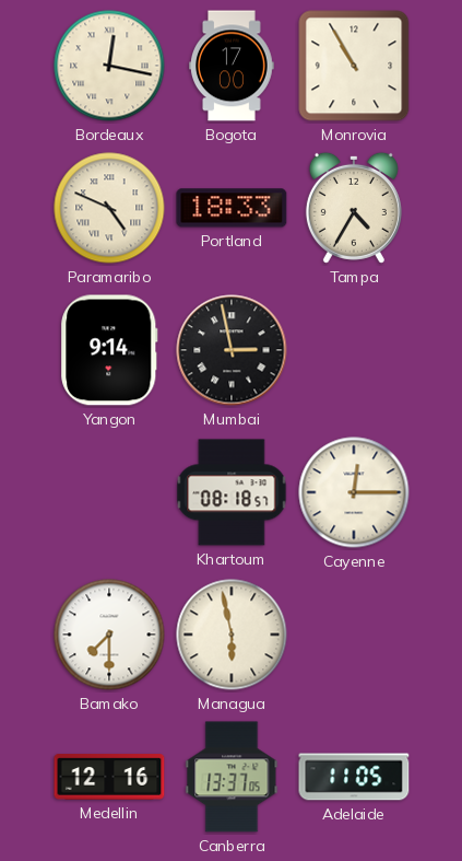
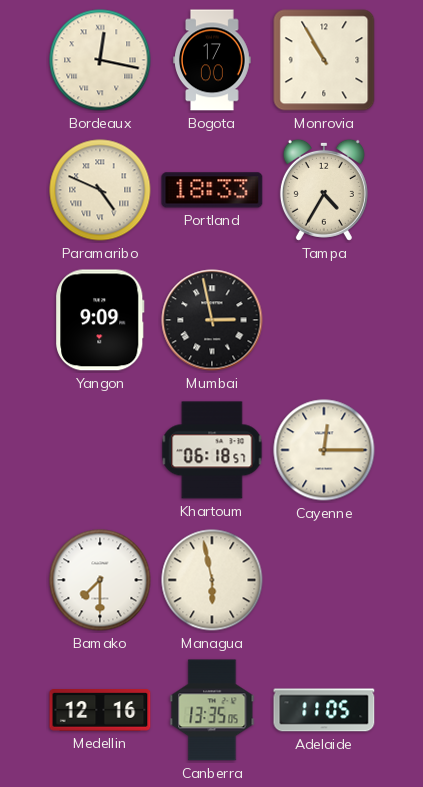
Yangon: 9:14 -> 9:09
Khartoum: 08:18 -> 06:18
Canberra: 13:37 -> 13:35
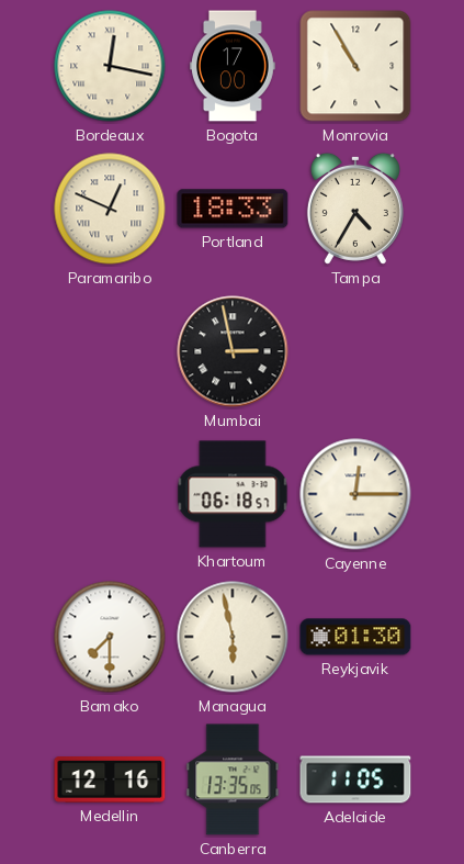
Paramaribo: 4:49 -> 12:49
Yangon: 9:09 -> none
Reykjavik: none -> 01:30
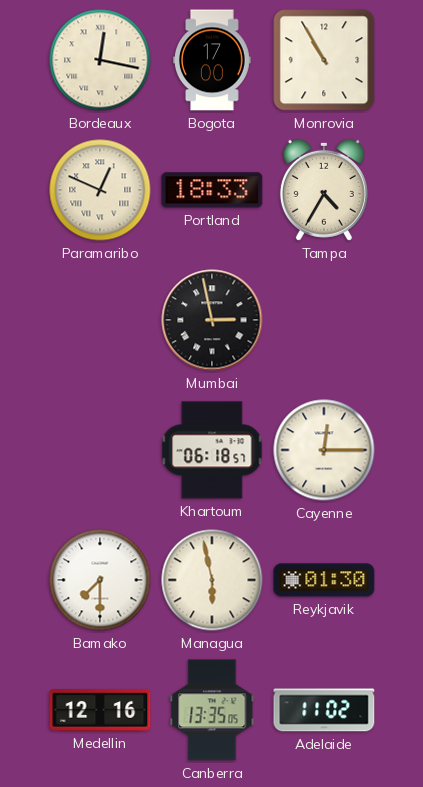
Adelaide: 11:05 -> 11:02
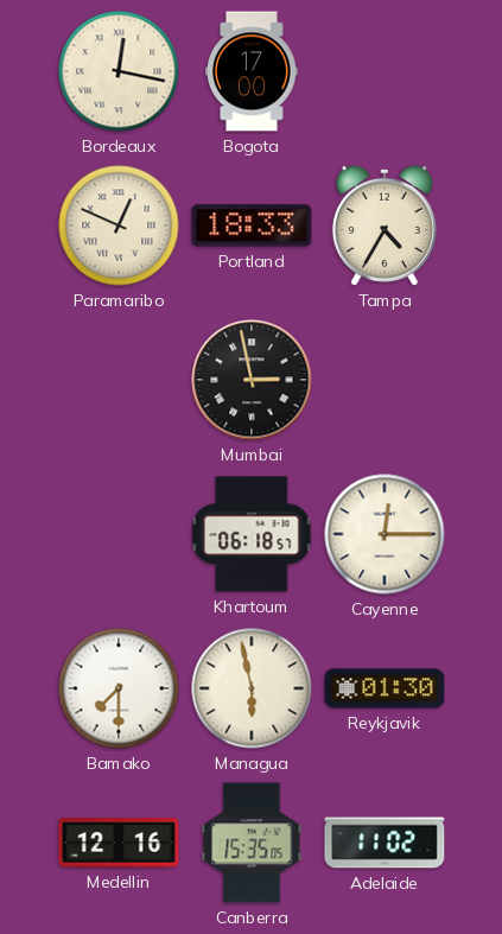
Monrovia: 10:55 -> none
Canberra: 13:35 -> 15:35
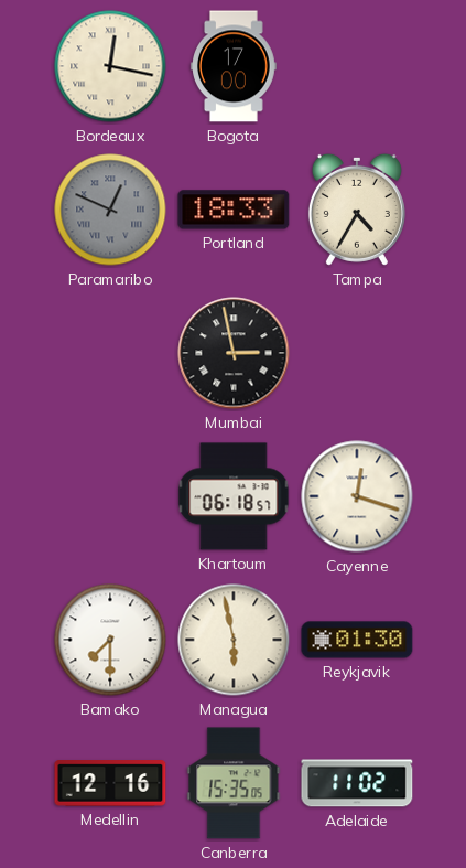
Paramaribo dial: cream -> grey
Cayenne: 12:15 -> 12:18
